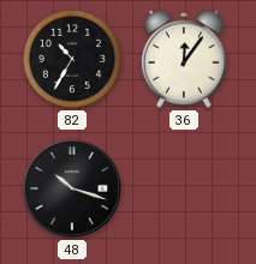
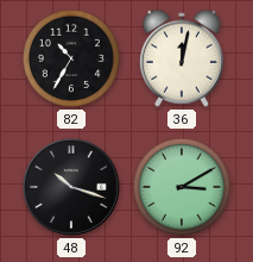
36: 12:06 -> 12:02
92: none -> 3:10
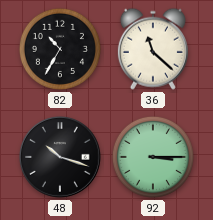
36: 12:02 -> 11:22
92: 3:10 -> 3:15
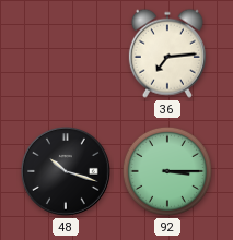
82: 10:35 -> none
36: 11:22 -> 7:14
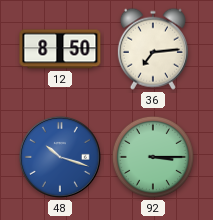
12: none -> 8:50
48 dial: black -> blue
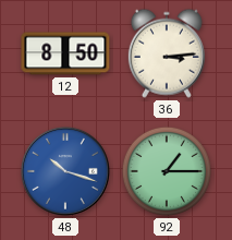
36: 7:14 -> 3:14
92: 3:15 -> 1:15
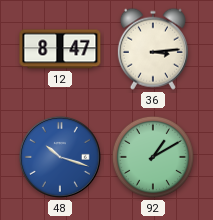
12: 8:50 -> 8:47
92: 1:15 -> 1:10
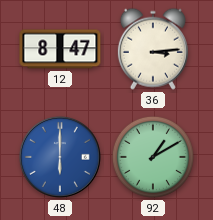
48: 10:18 -> 6:00
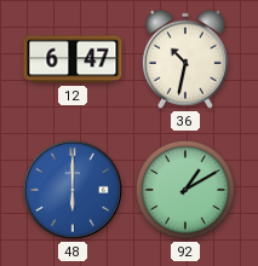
12: 8:47 -> 6:47
36: 3:14 -> 10:32
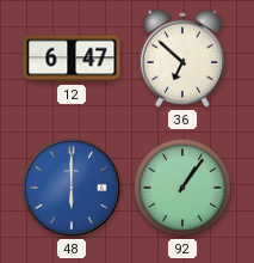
36: 10:32 -> 6:52
92: 1:10 -> 1:06
